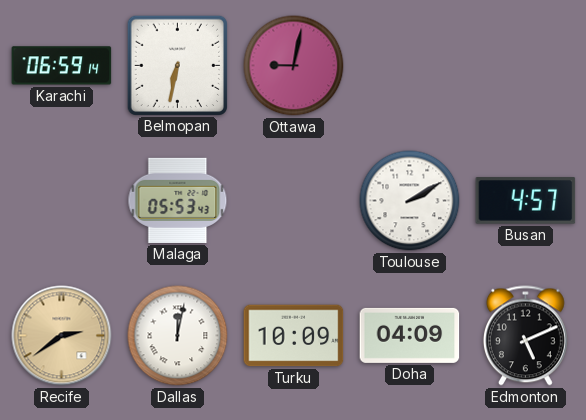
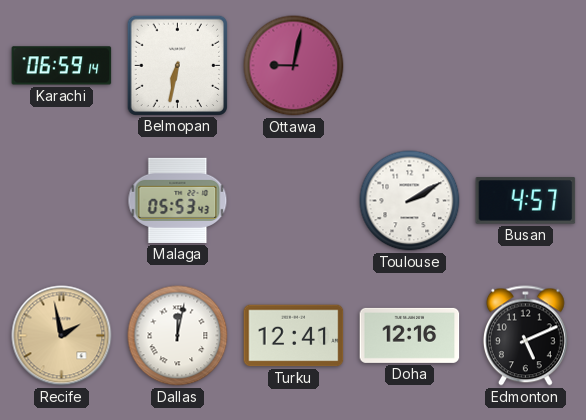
Recife: 2:39 -> 1:58
Turku: 10:09 -> 12:41
Doha: 04:09 -> 12:16
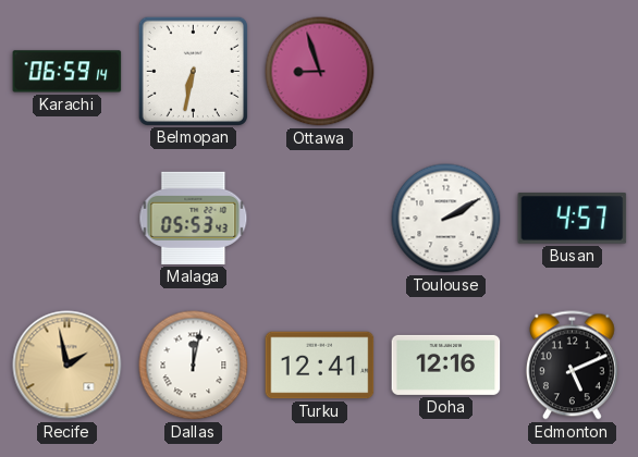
Ottawa: 9:02 -> 8:57
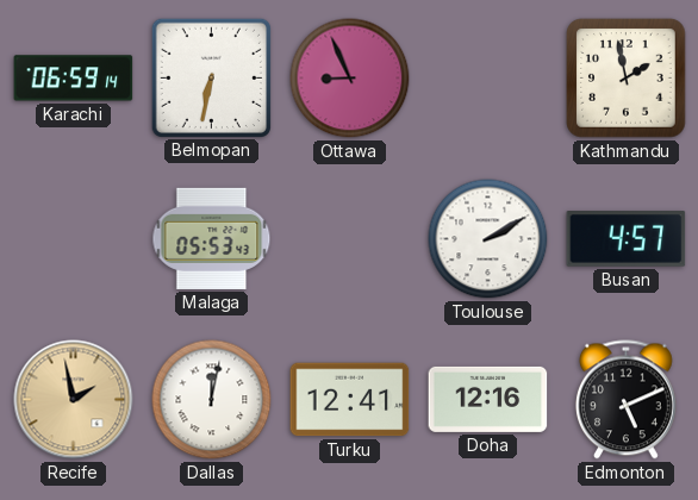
Ottawa: 8:57 -> 8:56
Kathmandu: none -> 1:58
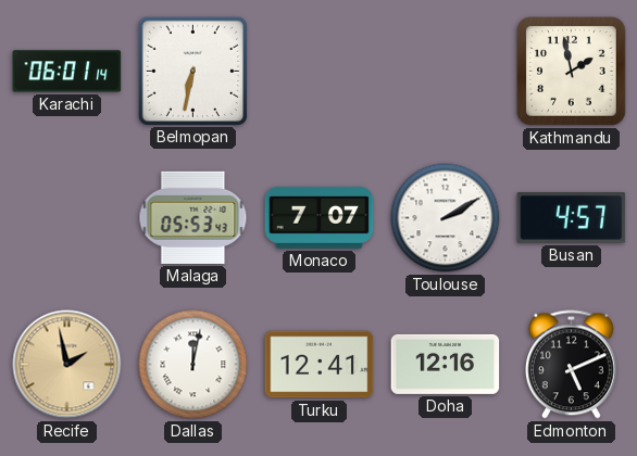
Karachi: 06:59 -> 06:01
Ottawa: 8:56 -> none
Monaco: none -> 7:07
